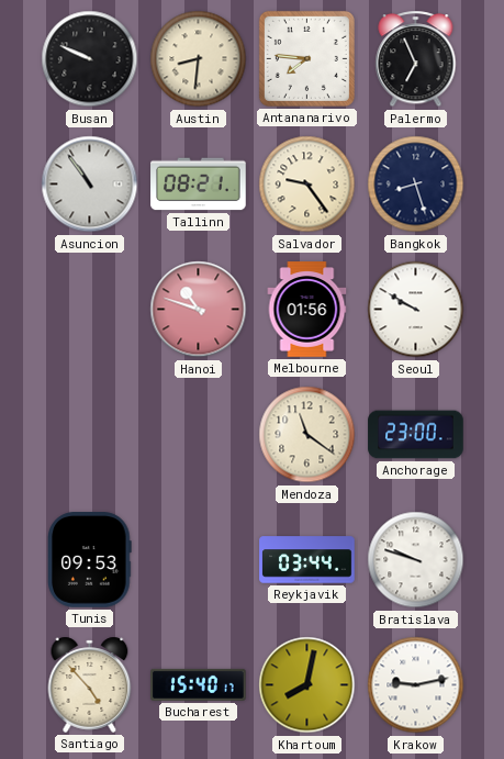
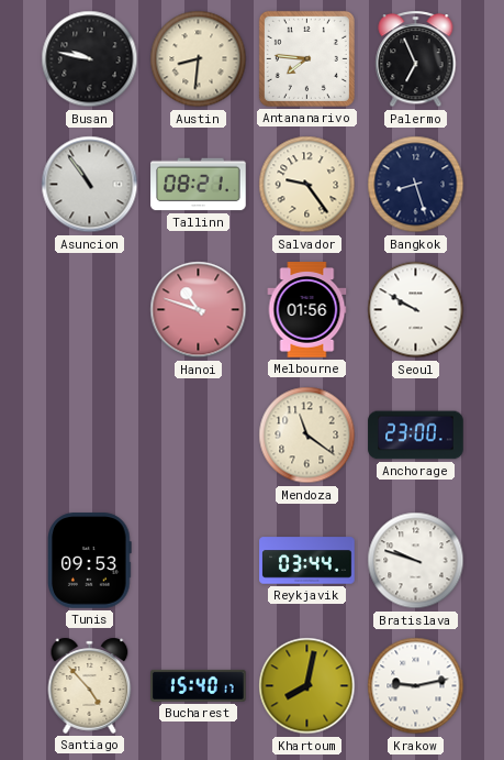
Busan: 9:49 -> 9:47
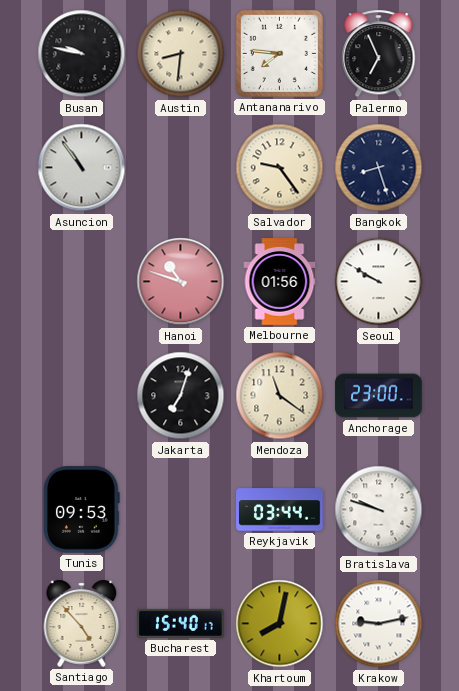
Tallinn: 08:21 -> none
Jakarta: none -> 7:03
